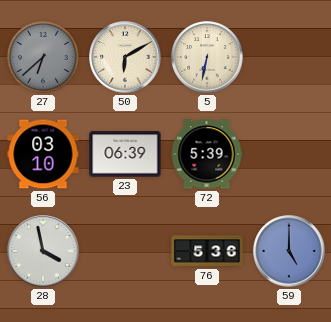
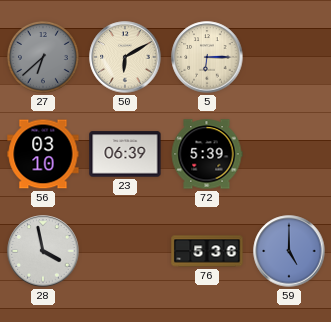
5: 6:32 -> 6:15
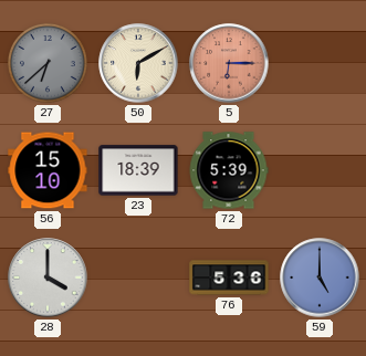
5 dial: cream -> salmon
56: 03:10 -> 15:10
23: 06:39 -> 18:39
28: 3:58 -> 4:00
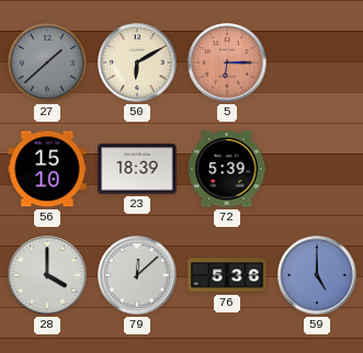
27: 6:38 -> 1:38
79: none -> 12:08
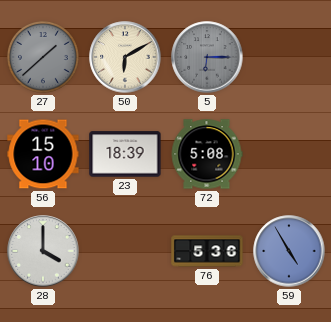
5 dial: salmon -> grey
72: 5:39 -> 5:08
79: 12:08 -> none
59: 5:00 -> 4:55
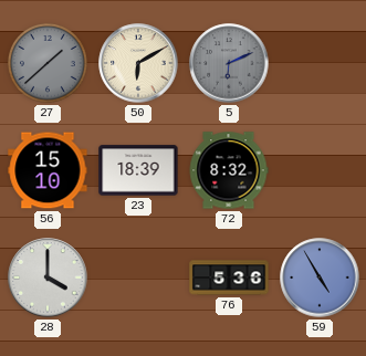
5: 6:15 -> 6:11
72: 5:08 -> 8:32
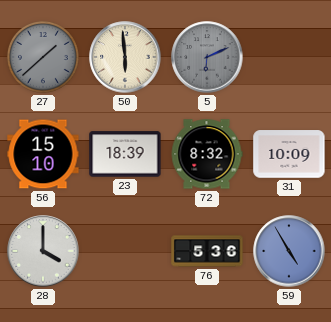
50: 6:10 -> 5:59
31: none -> 10:09
